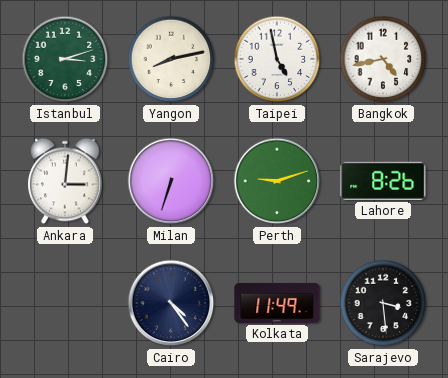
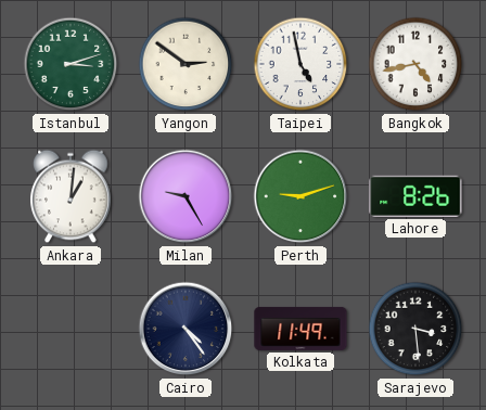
Yangon: 8:13 -> 2:51
Ankara: 3:01 -> 1:01
Milan: 6:33 -> 9:25
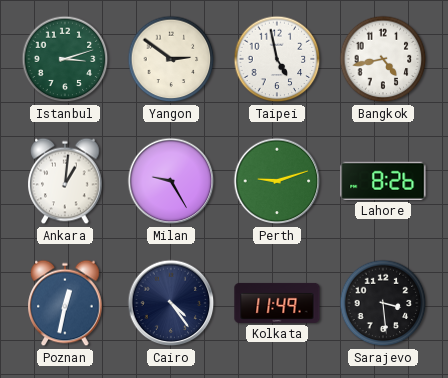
Poznan: none -> 12:32
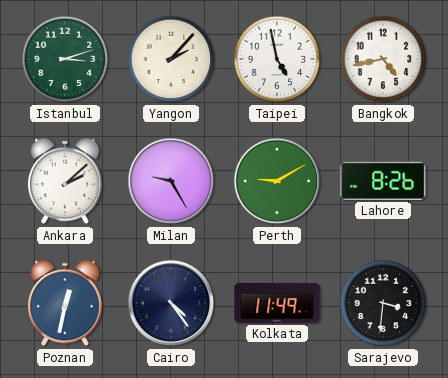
Yangon: 2:51 -> 2:07
Ankara: 1:01 -> 2:08
Perth: 9:12 -> 9:10
Sarajevo: 3:29 -> 3:31
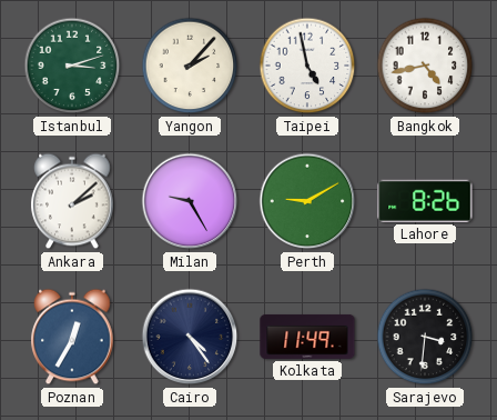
Poznan: 12:32 -> 12:35
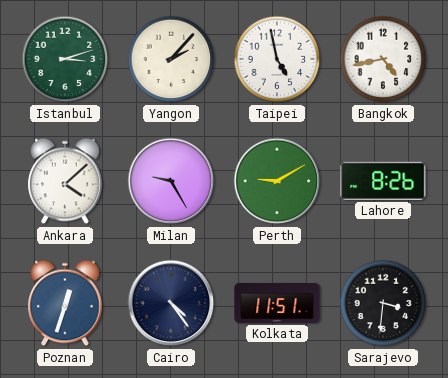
Ankara: 2:08 -> 4:08
Poznan: 12:35 -> 12:33
Kolkata: 11:49 -> 11:51
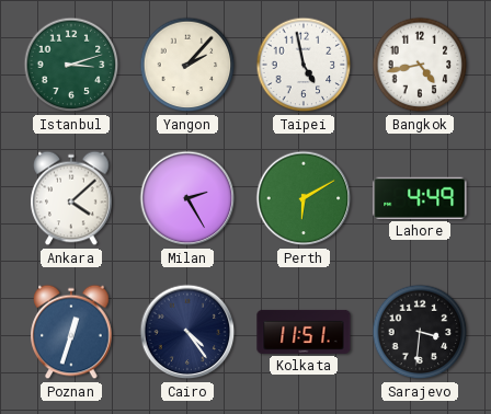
Milan: 9:25 -> 2:25
Perth: 9:10 -> 6:10
Lahore: 8:26 -> 4:49
